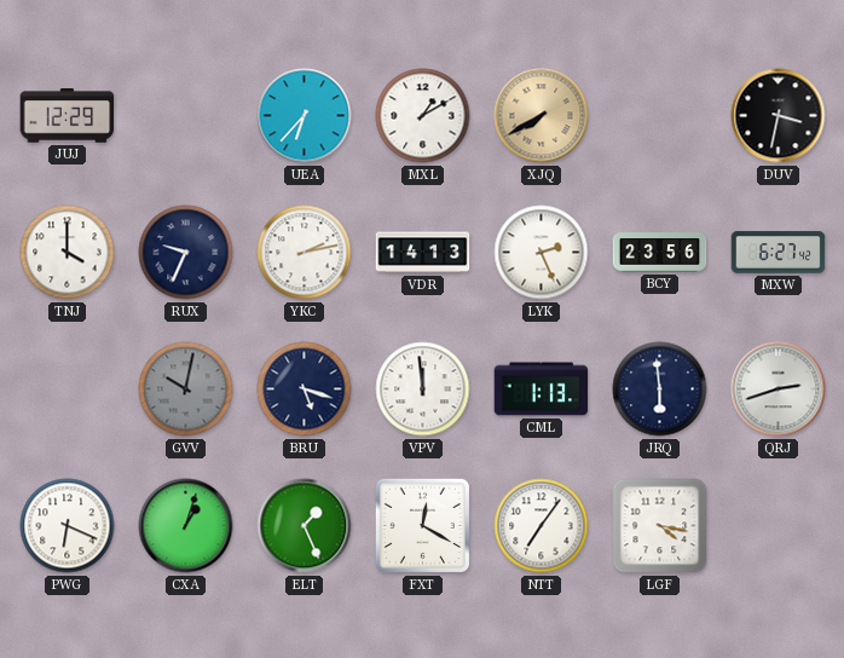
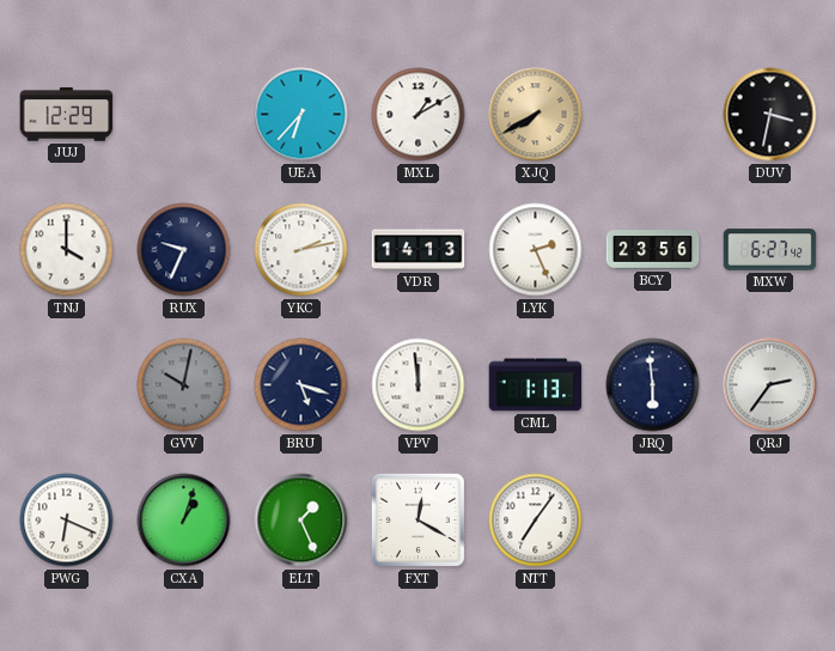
QRJ: 2:42 -> 2:36
LGF: 4:17 -> none
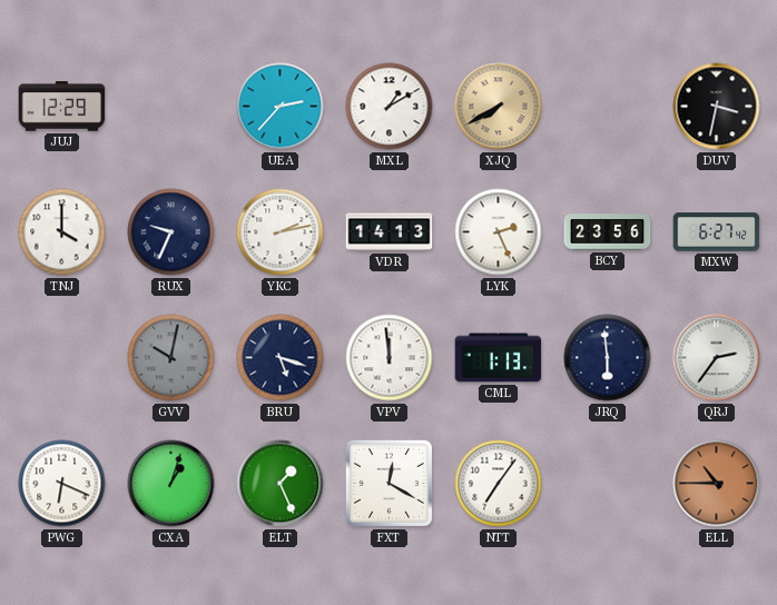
UEA: 6:37 -> 2:37
ELL: none -> 10:45
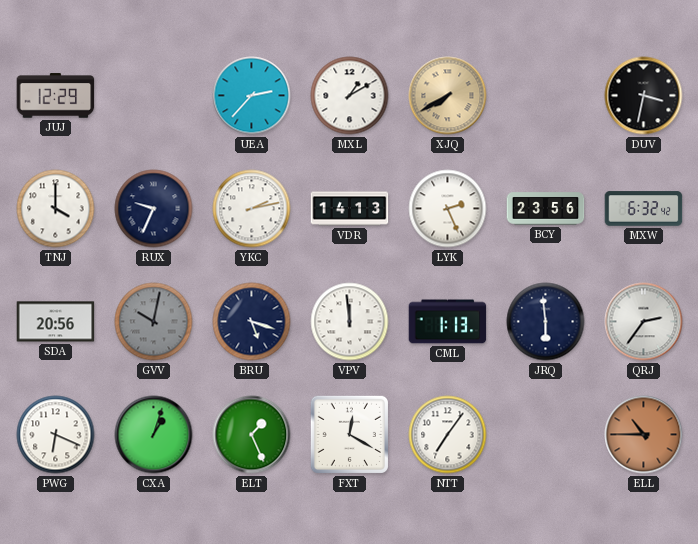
MXW: 6:27 -> 6:32
SDA: none -> 20:56
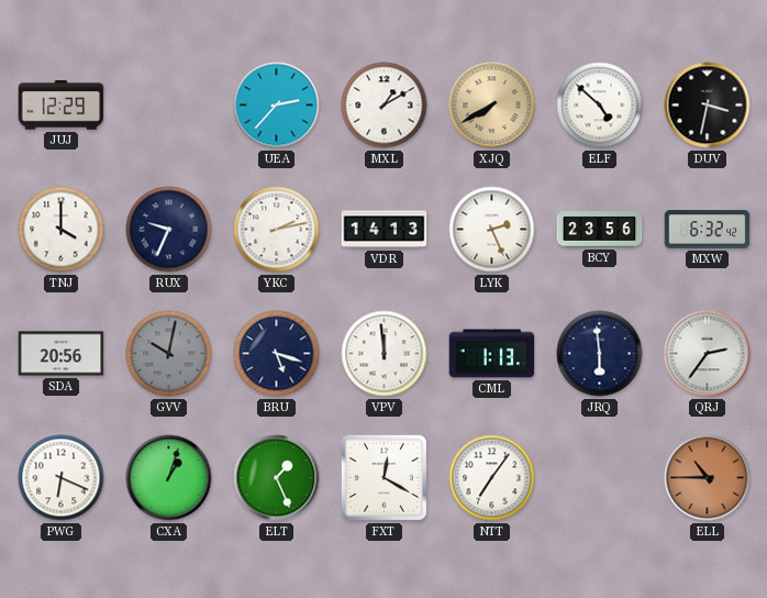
ELF: none -> 4:52
